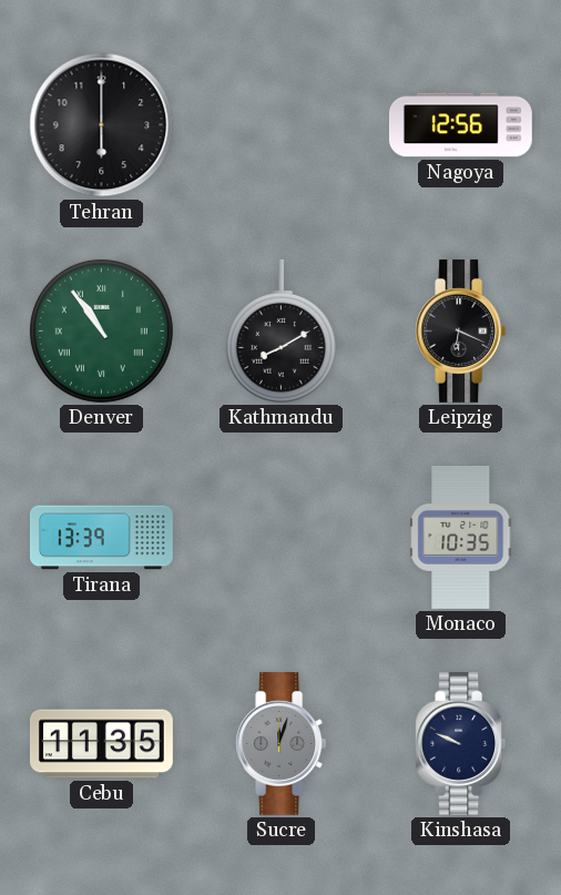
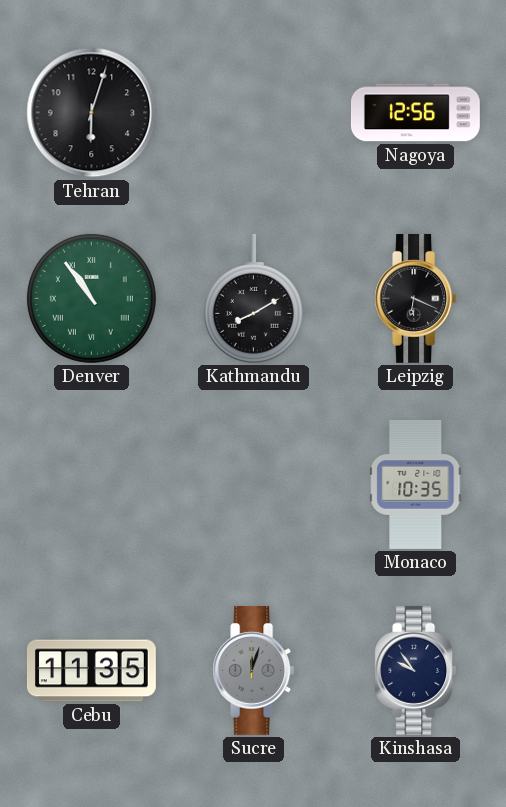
Tehran: 6:00 -> 6:03
Tirana: 13:39 -> none
Kinshasa: 9:49 -> 9:54
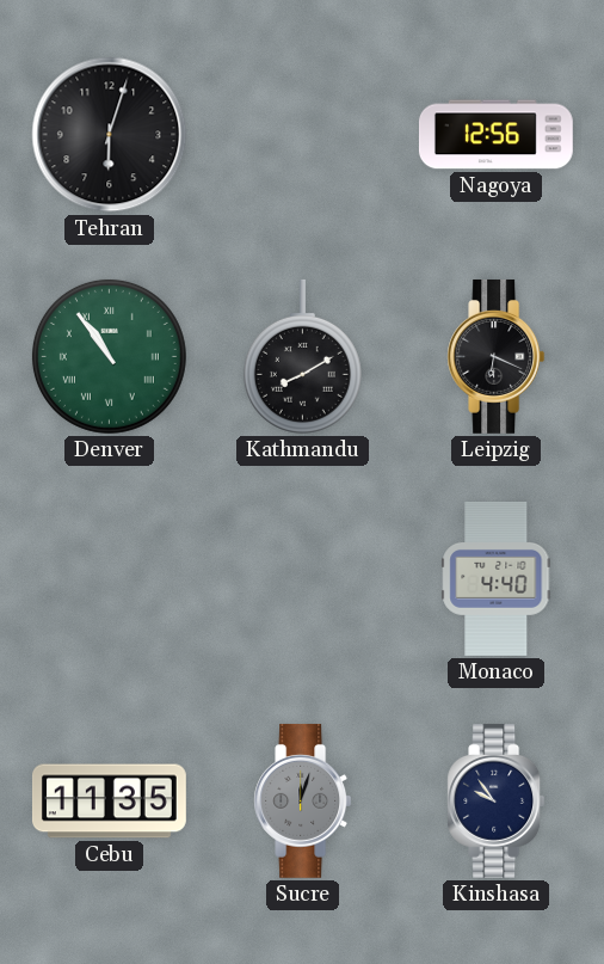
Monaco: 10:35 -> 4:40
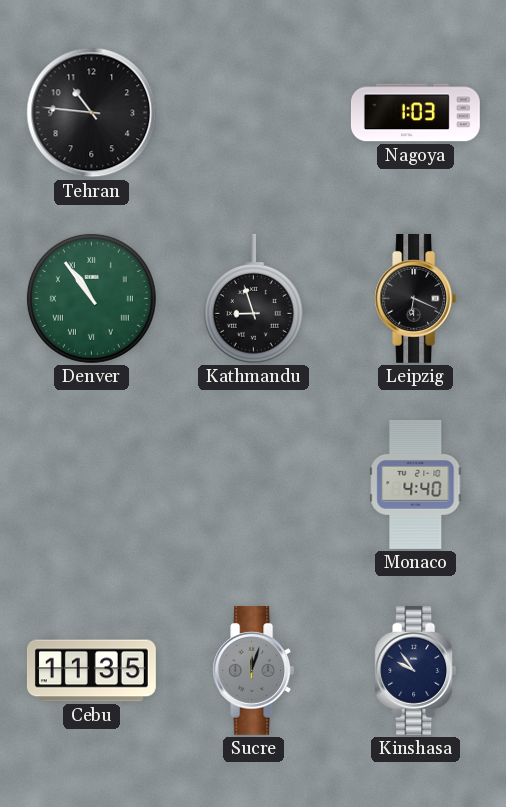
Tehran: 6:03 -> 10:46
Nagoya: 12:56 -> 1:03
Kathmandu: 8:10 -> 8:57
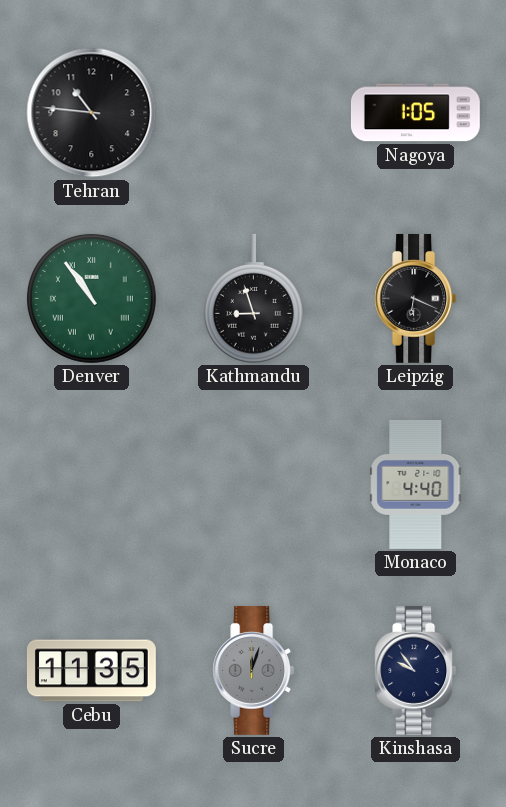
Nagoya: 1:03 -> 1:05
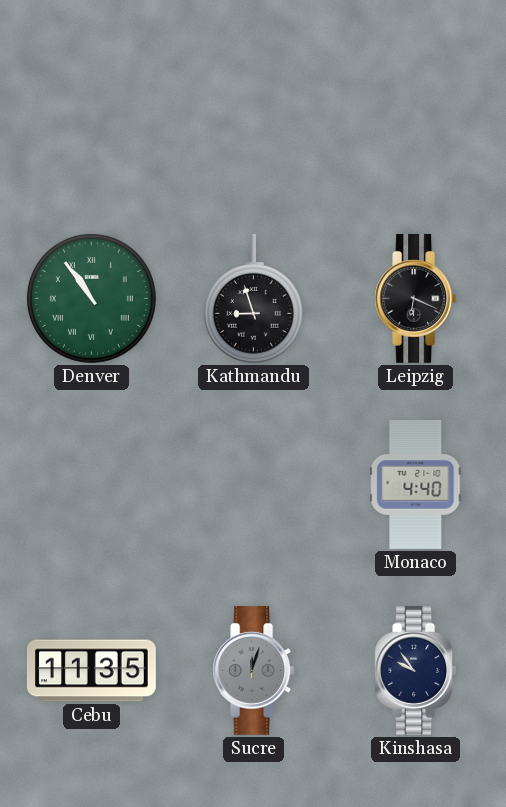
Tehran: 10:46 -> none
Nagoya: 1:05 -> none
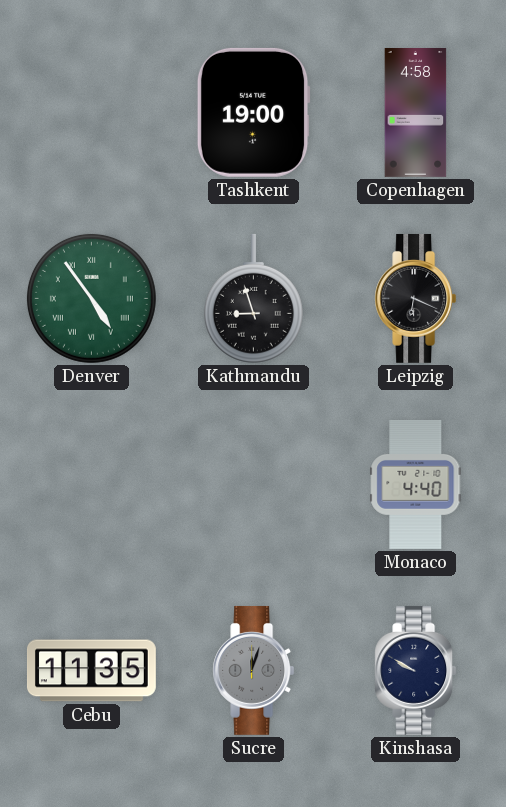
Tashkent: none -> 19:00
Copenhagen: none -> 4:58
Denver: 10:54 -> 4:54
Kinshasa: 9:54 -> 9:50
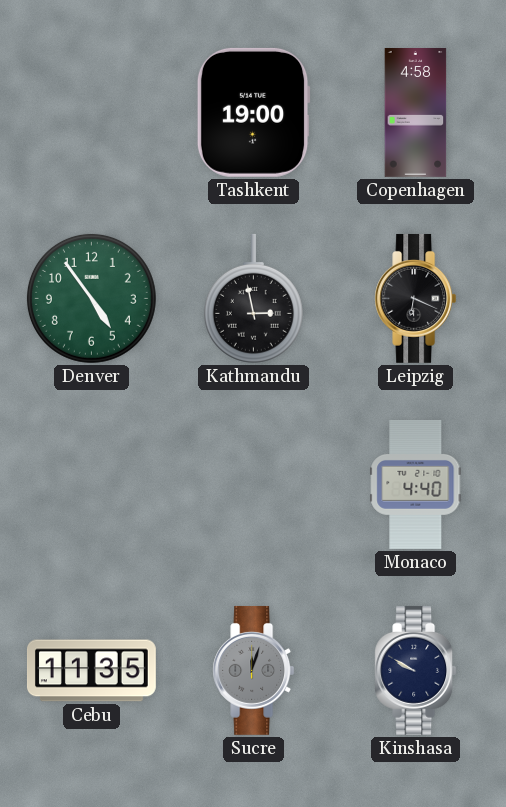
Denver numerals: Roman -> Arabic
Kathmandu: 8:57 -> 2:58
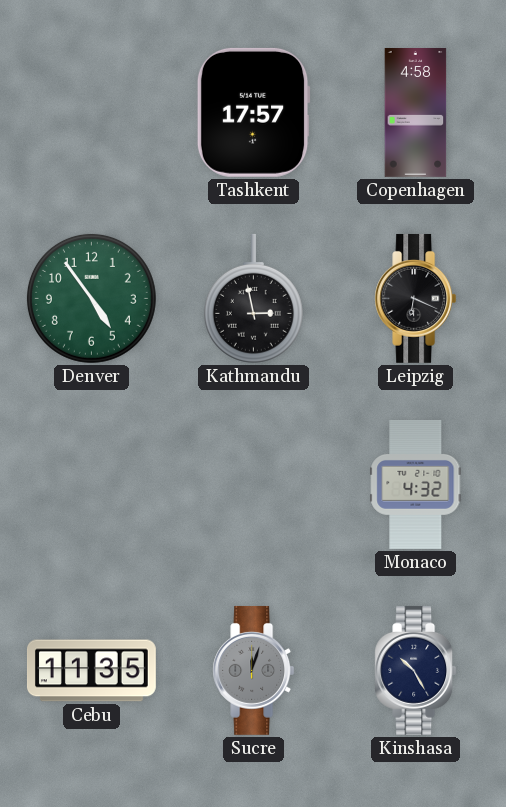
Tashkent: 19:00 -> 17:57
Monaco: 4:40 -> 4:32
Kinshasa: 9:50 -> 10:25
